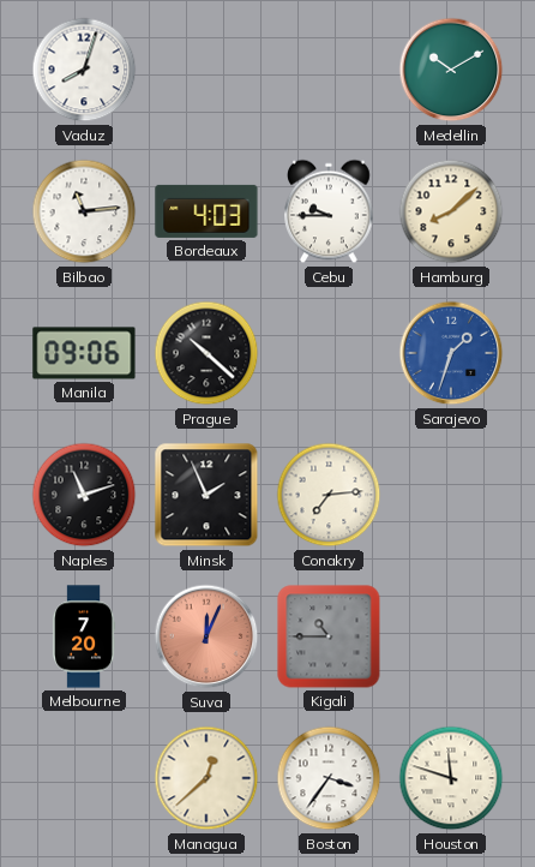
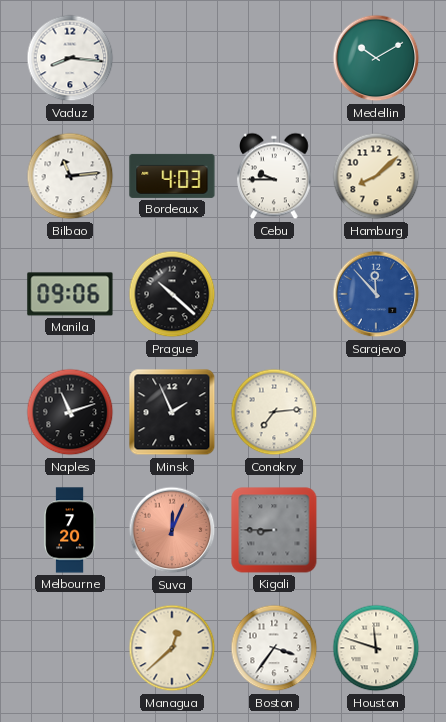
Vaduz: 8:03 -> 8:16
Sarajevo: 1:33 -> 11:53
Kigali: 10:45 -> 8:45
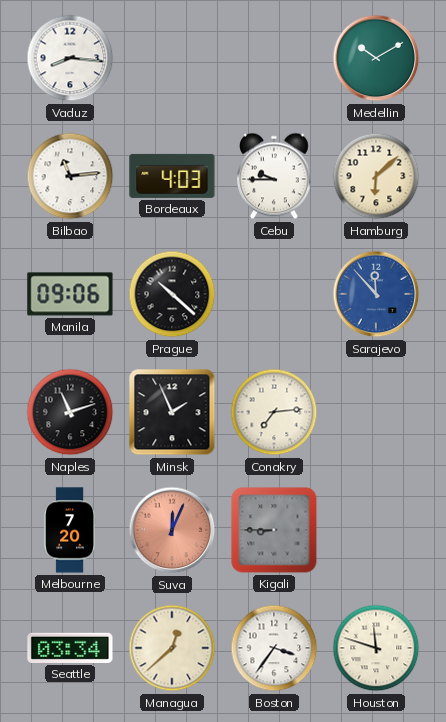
Hamburg: 8:08 -> 6:08
Seattle: none -> 03:34
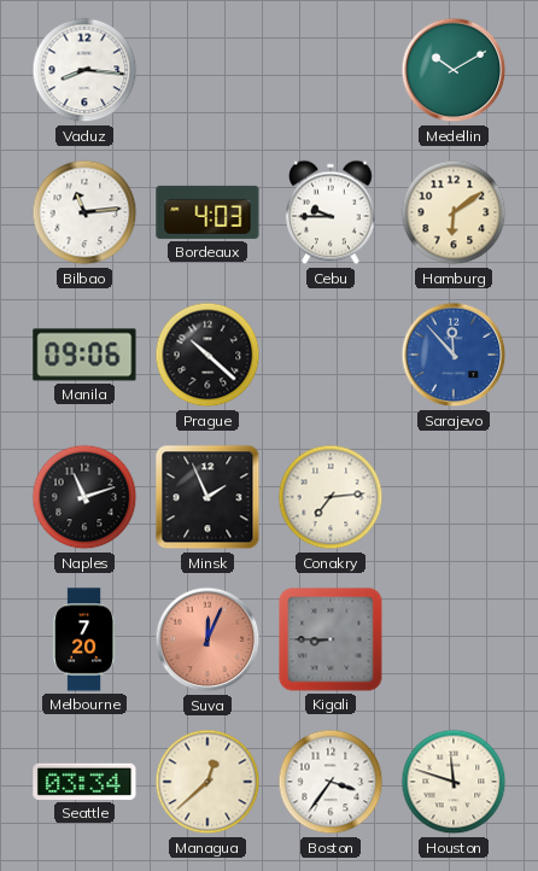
Hamburg: 6:08 -> 6:09
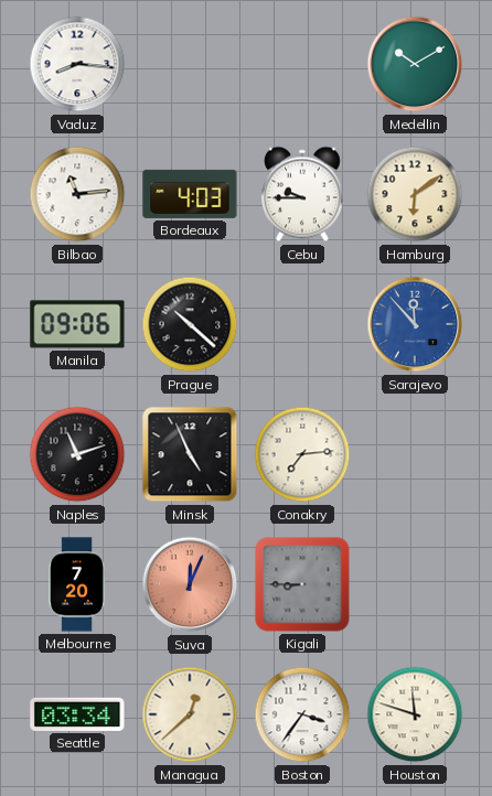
Minsk: 1:56 -> 4:56
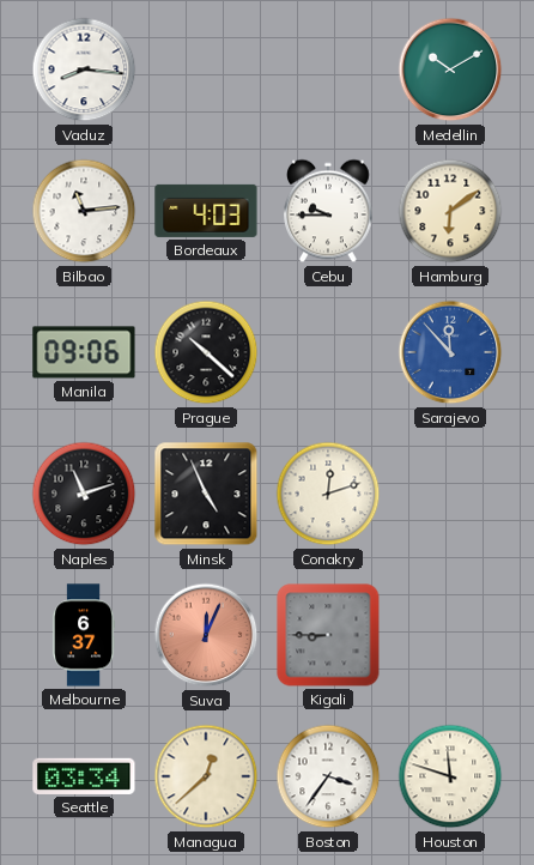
Conakry: 7:14 -> 12:12
Melbourne: 7:20 -> 6:37
